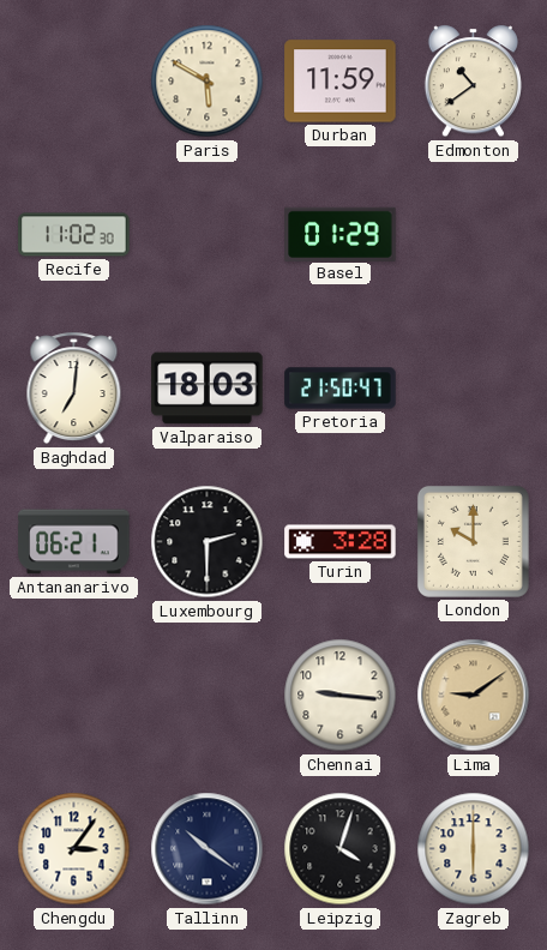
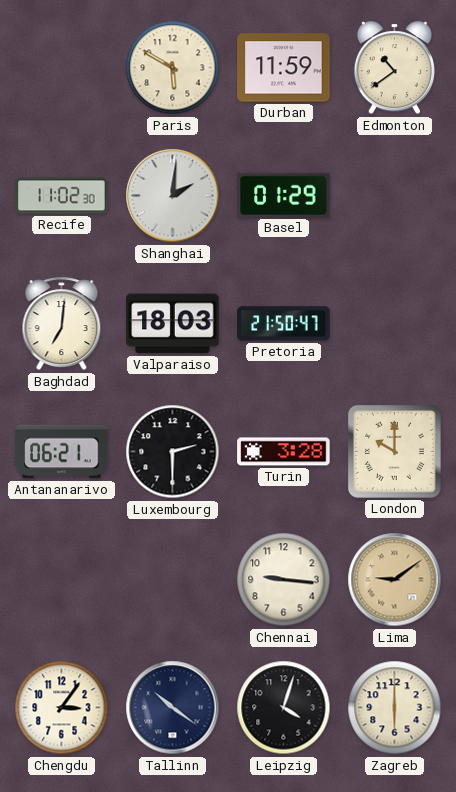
Shanghai: none -> 2:01
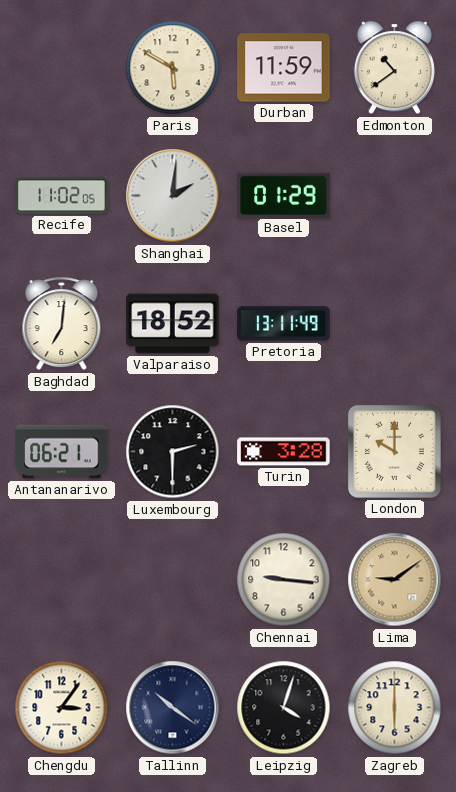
Recife: 11:02:30 -> 11:02:05
Valparaiso: 18:03 -> 18:52
Pretoria: 21:50 -> 13:11
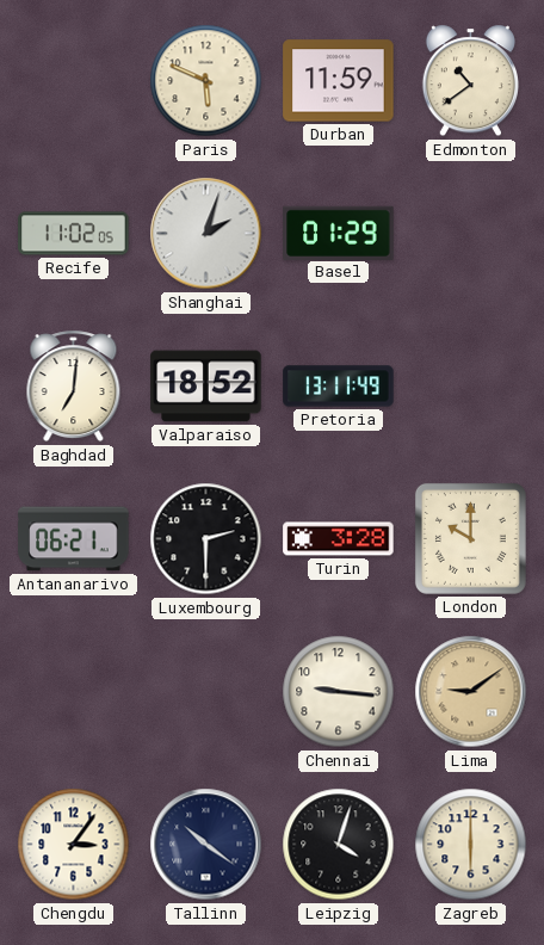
Paris: 5:50 -> 5:49
Shanghai: 2:01 -> 2:03
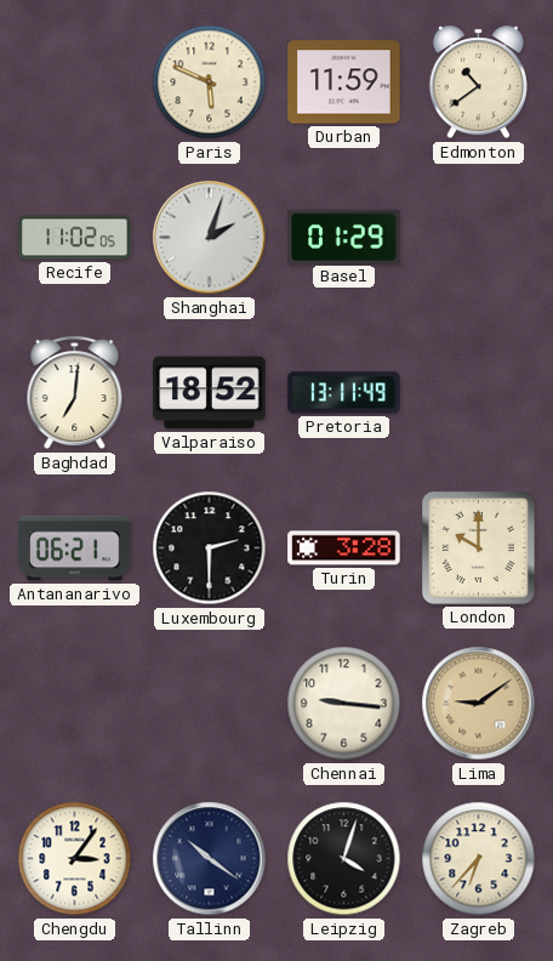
Zagreb: 6:00 -> 6:37
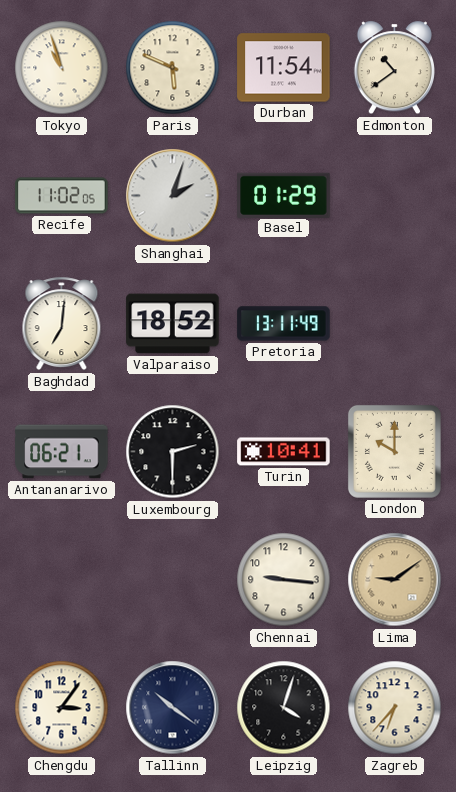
Tokyo: none -> 10:57
Durban: 11:59 -> 11:54
Turin: 3:28 -> 10:41
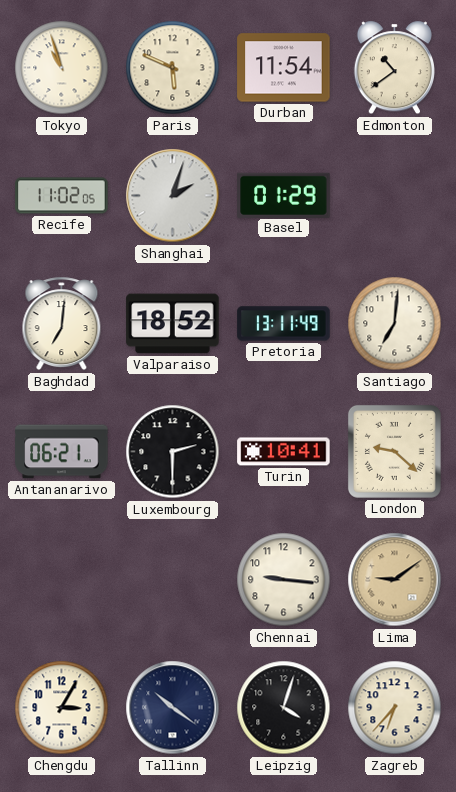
Santiago: none -> 7:01
London: 10:00 -> 9:22
Chengdu: 3:06 -> 3:05
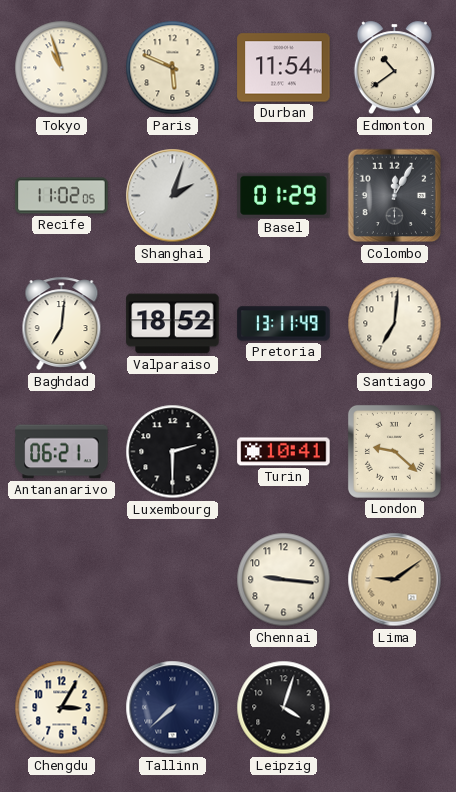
Colombo: none -> 12:05
Tallinn: 10:21 -> 7:38
Zagreb: 6:37 -> none
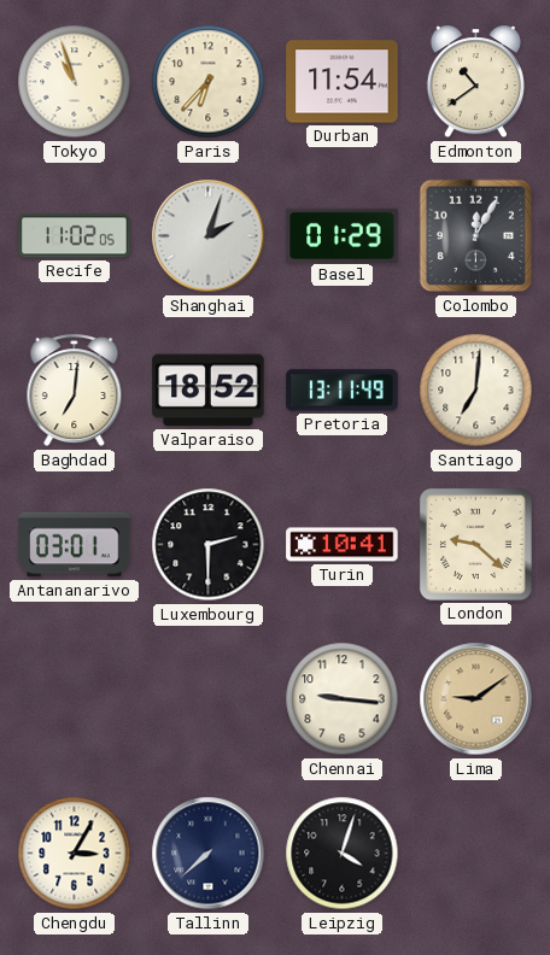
Paris: 5:49 -> 6:37
Antananarivo: 06:21 -> 03:01
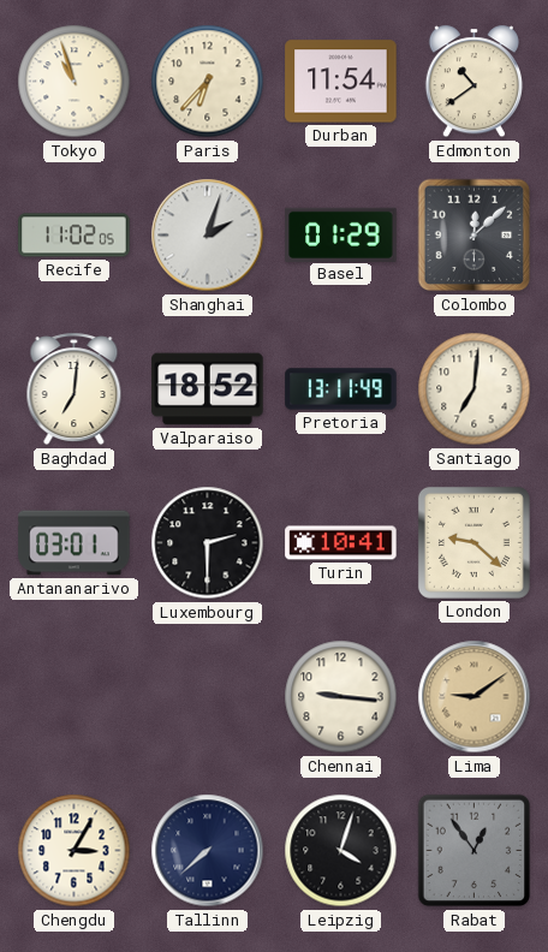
Colombo: 12:05 -> 12:08
Rabat: none -> 12:54
